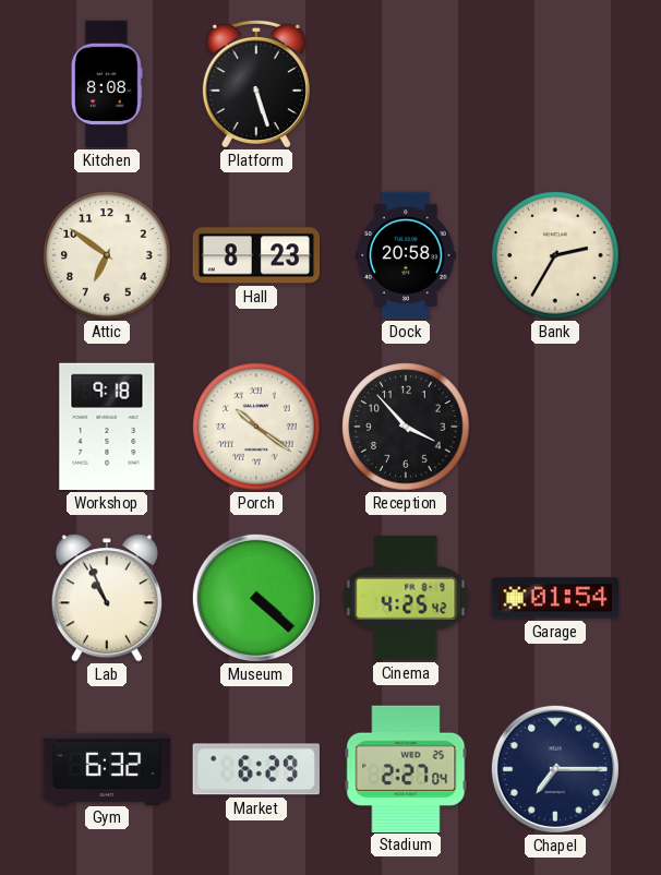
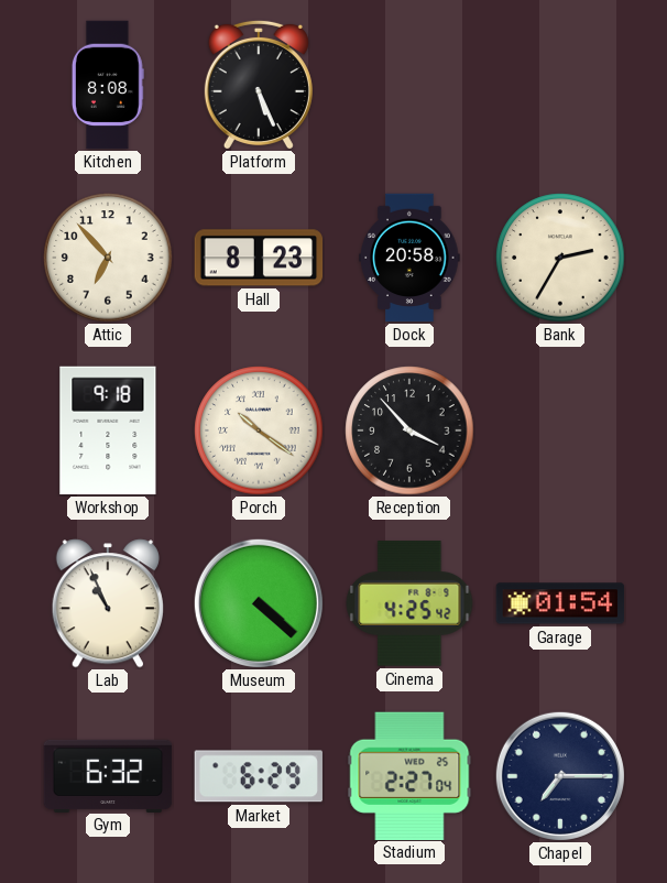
Platform: 5:27 -> 5:26
Attic: 6:51 -> 6:53
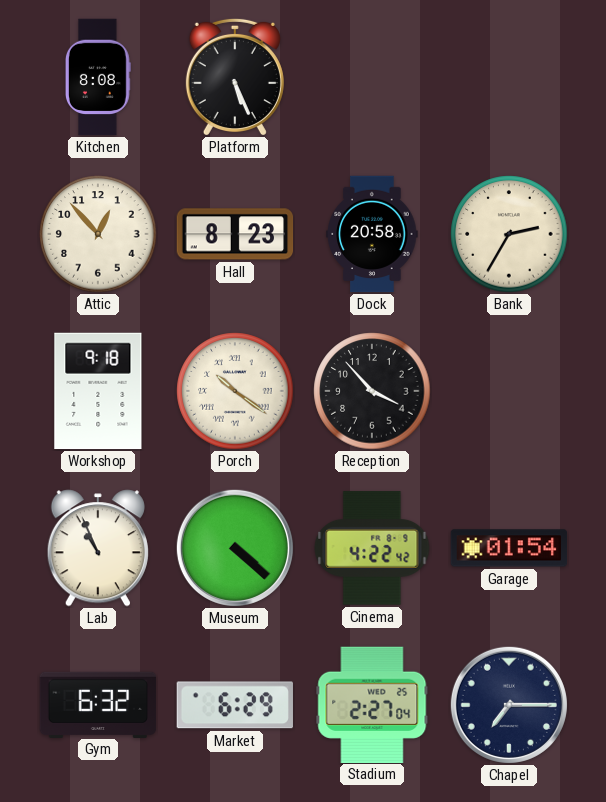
Attic: 6:53 -> 12:53
Cinema: 4:25 -> 4:22
